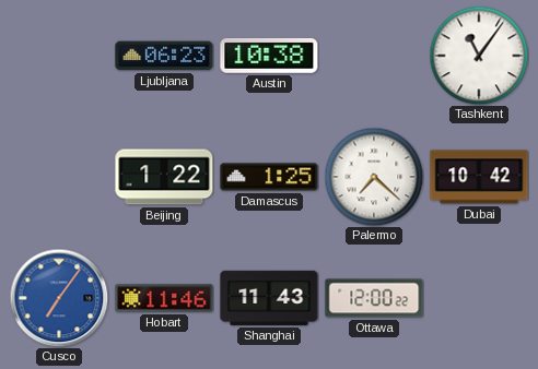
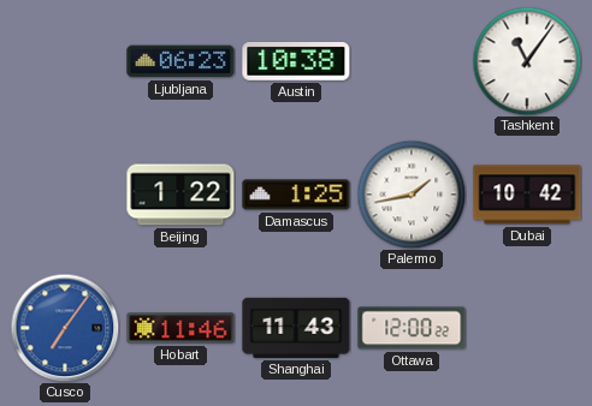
Palermo: 7:22 -> 1:43
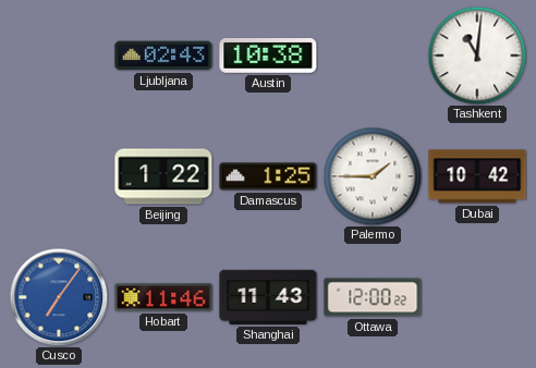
Ljubljana: 06:23 -> 02:43
Tashkent: 11:06 -> 11:01
Palermo: 1:43 -> 1:45
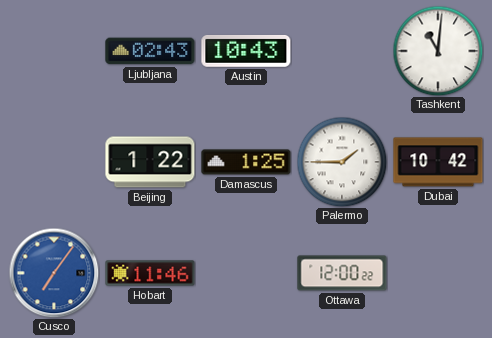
Austin: 10:38 -> 10:43
Shanghai: 11:43 -> none
